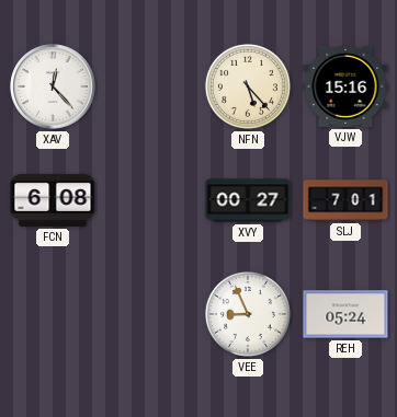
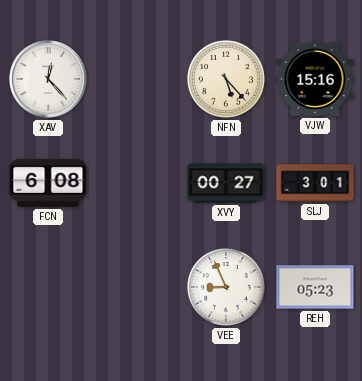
SLJ: 7:01 -> 3:01
REH: 05:24 -> 05:23
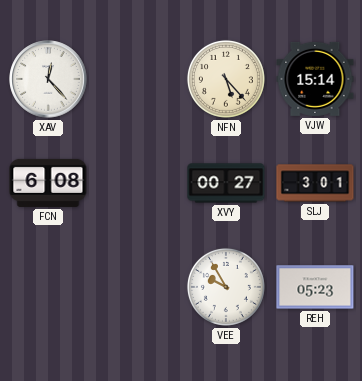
VJW: 15:16 -> 15:14
VEE: 8:56 -> 9:55
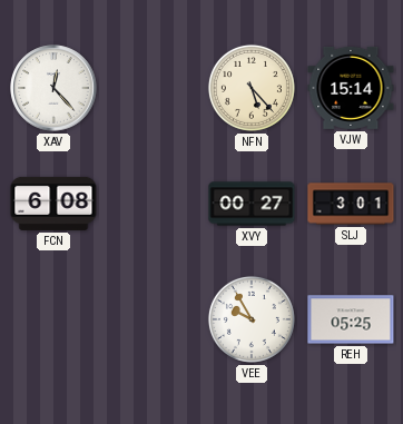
REH: 05:23 -> 05:25
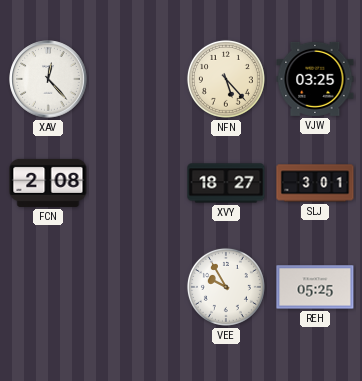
VJW: 15:14 -> 03:25
FCN: 6:08 -> 2:08
XVY: 00:27 -> 18:27
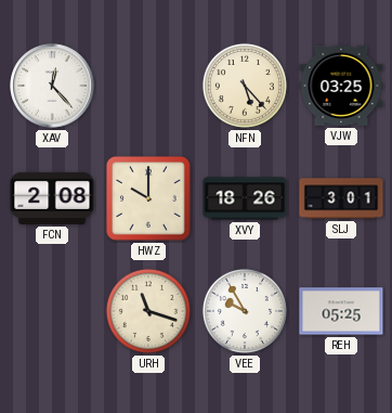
HWZ: none -> 10:00
XVY: 18:27 -> 18:26
URH: none -> 11:18
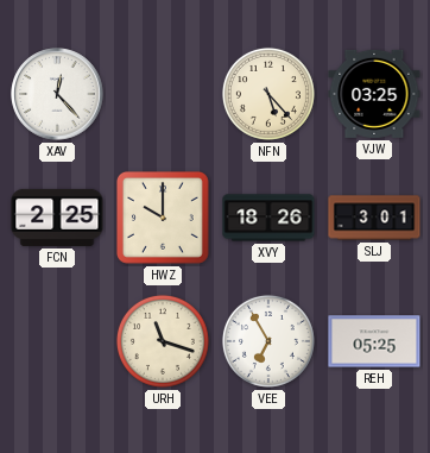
FCN: 2:08 -> 2:25
VEE: 9:55 -> 6:55
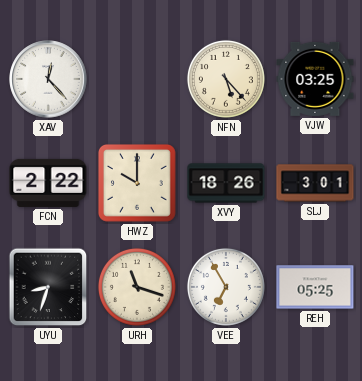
FCN: 2:25 -> 2:22
UYU: none -> 8:33
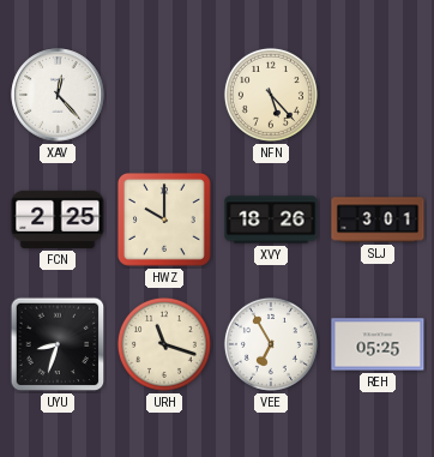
VJW: 03:25 -> none
FCN: 2:22 -> 2:25
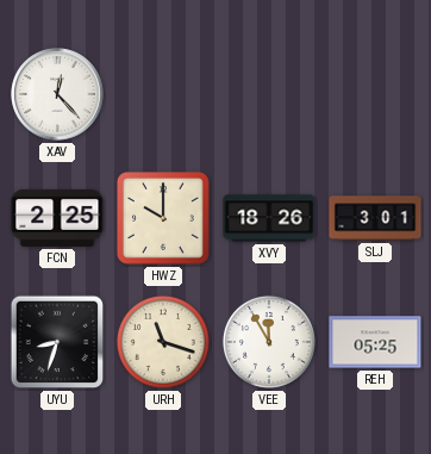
NFN: 5:23 -> none
VEE: 6:55 -> 11:55
